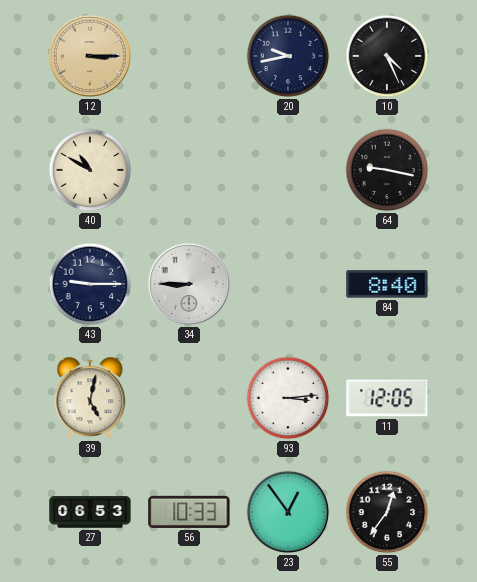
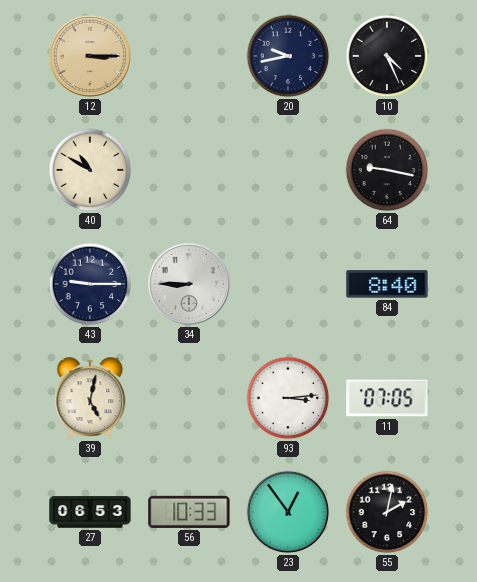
11: 12:05 -> 07:05
55: 12:36 -> 2:02
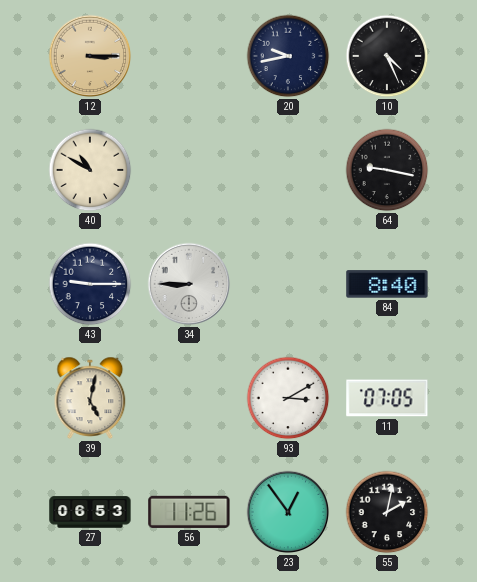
93: 3:14 -> 3:10
56: 10:33 -> 11:26
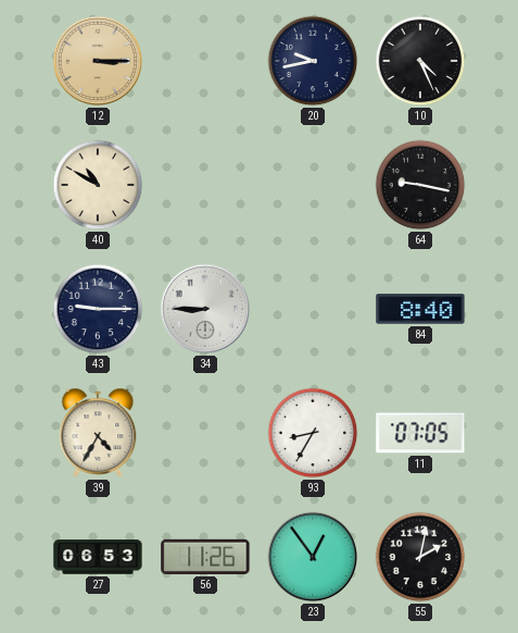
39: 5:02 -> 4:35
93: 3:10 -> 8:35
